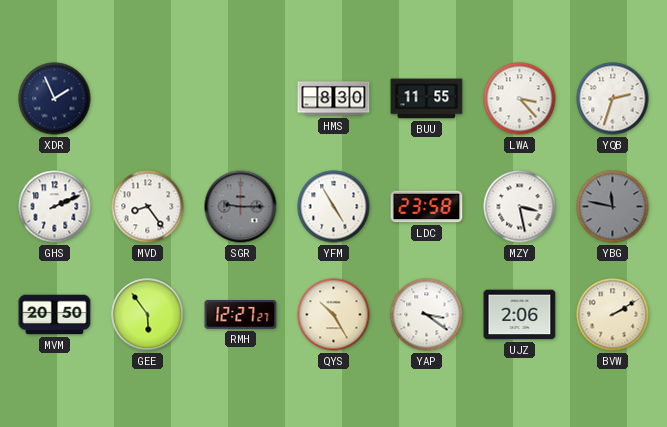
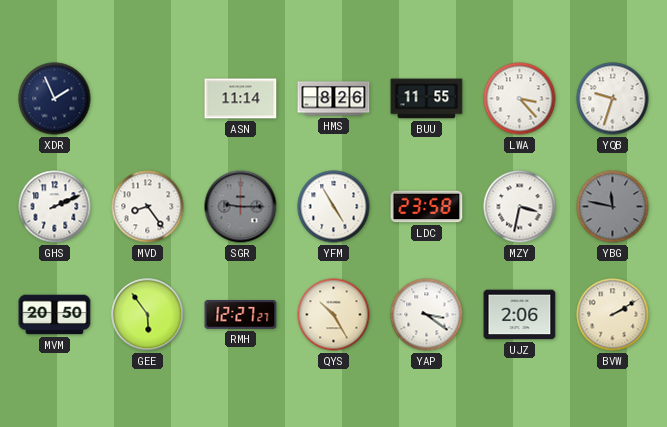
ASN: none -> 11:14
HMS: 8:30 -> 8:26
YQB: 2:33 -> 9:33
MZY: 3:28 -> 3:32
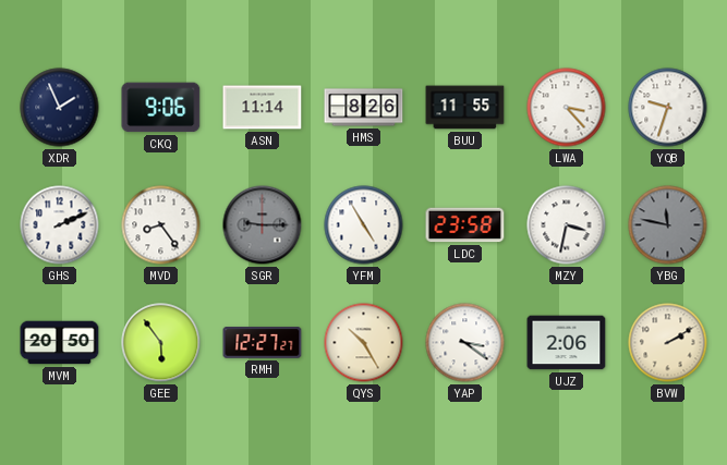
CKQ: none -> 9:06
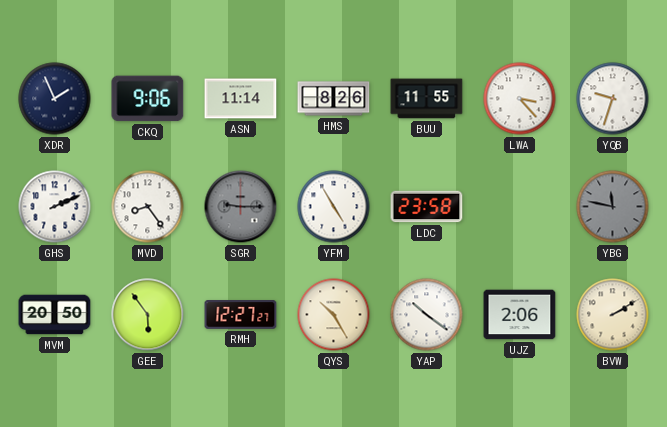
MZY: 3:32 -> none
YAP: 3:21 -> 10:21
